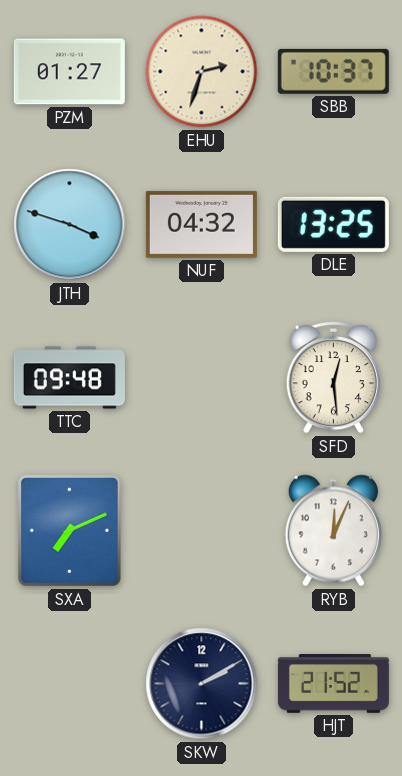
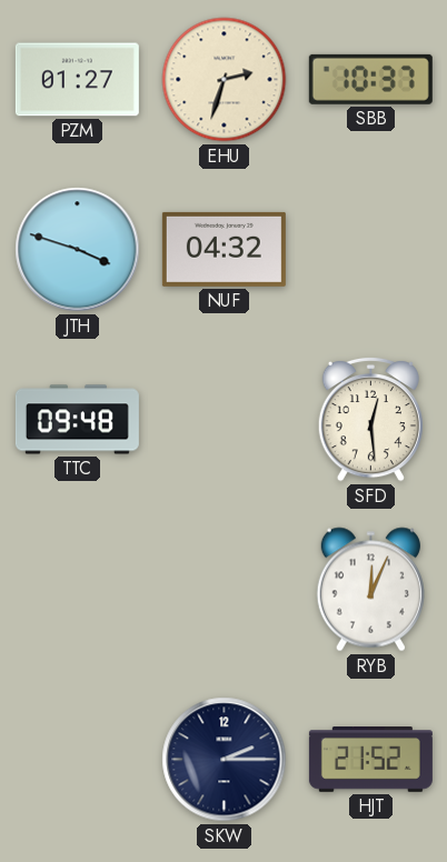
DLE: 13:25 -> none
SXA: 7:11 -> none
SKW: 2:10 -> 2:15
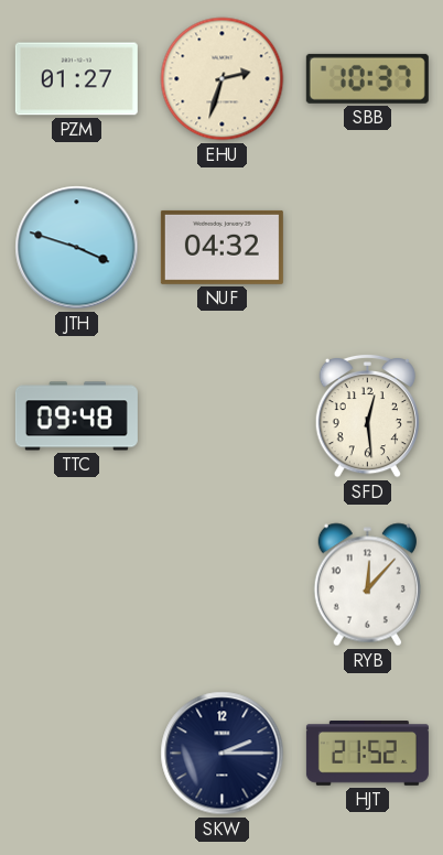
RYB: 12:04 -> 12:07
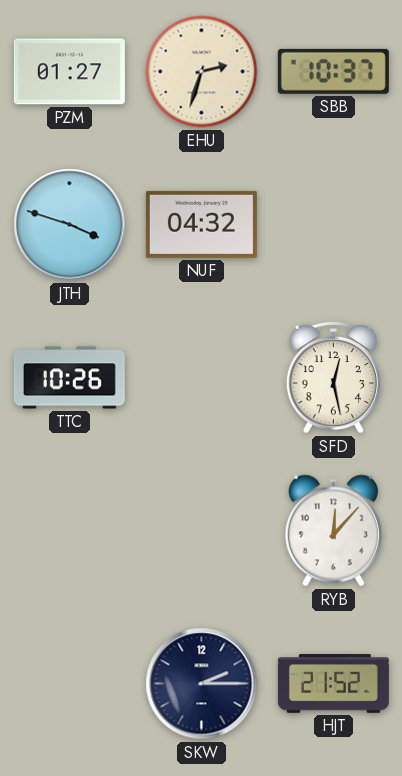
TTC: 09:48 -> 10:26
SFD: 12:29 -> 12:28
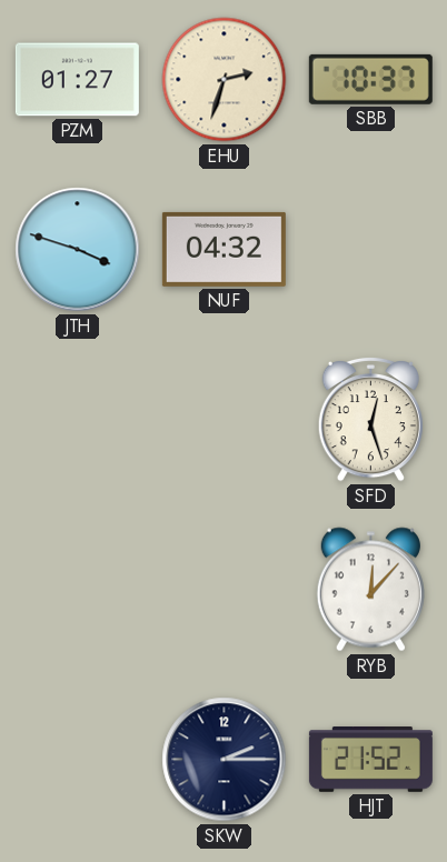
TTC: 10:26 -> none
SFD: 12:28 -> 12:27
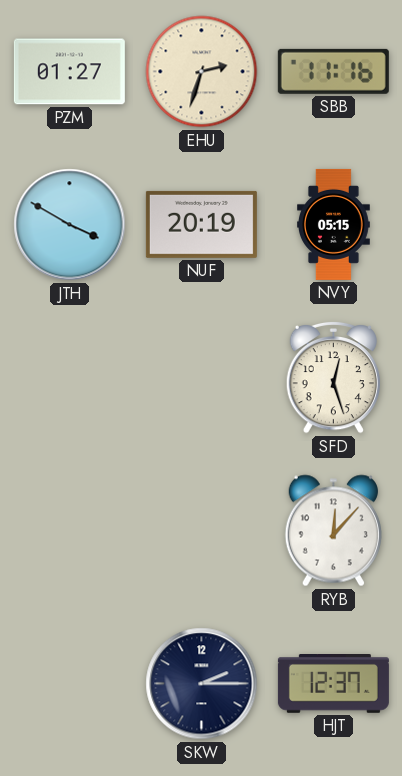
SBB: 10:37 -> 11:16
JTH: 3:48 -> 3:50
NUF: 04:32 -> 20:19
NVY: none -> 05:15
HJT: 21:52 -> 12:37
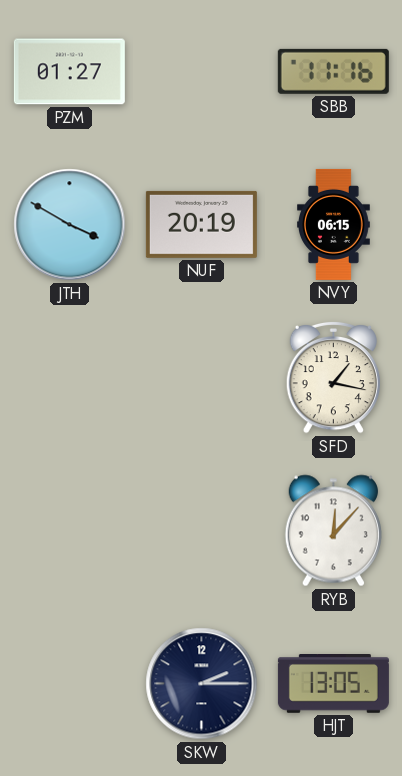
EHU: 2:33 -> none
NVY: 05:15 -> 06:15
SFD: 12:27 -> 1:17
HJT: 12:37 -> 13:05
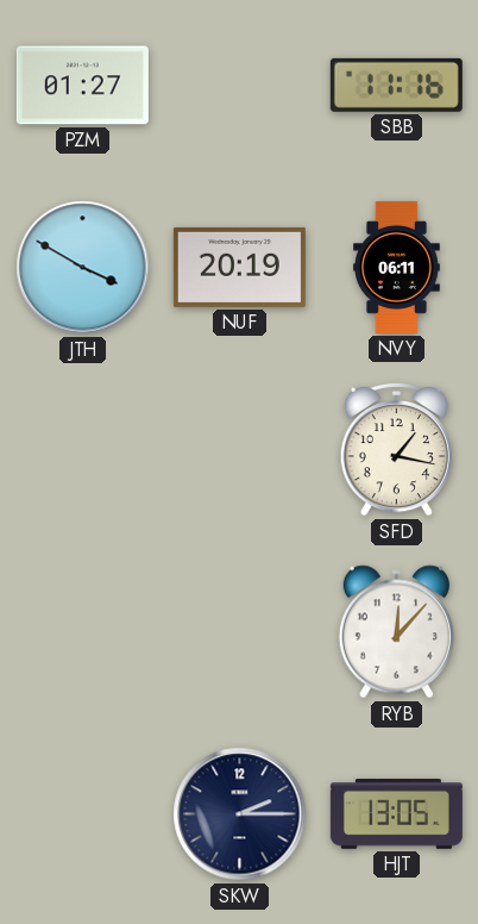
NVY: 06:15 -> 06:11
